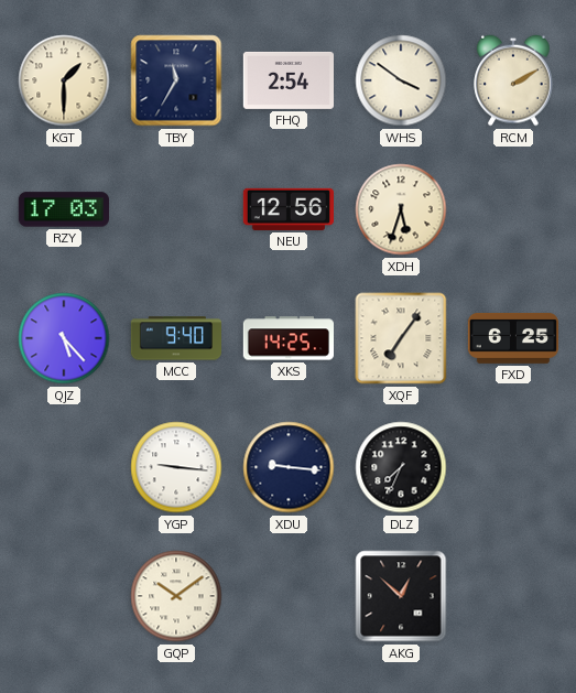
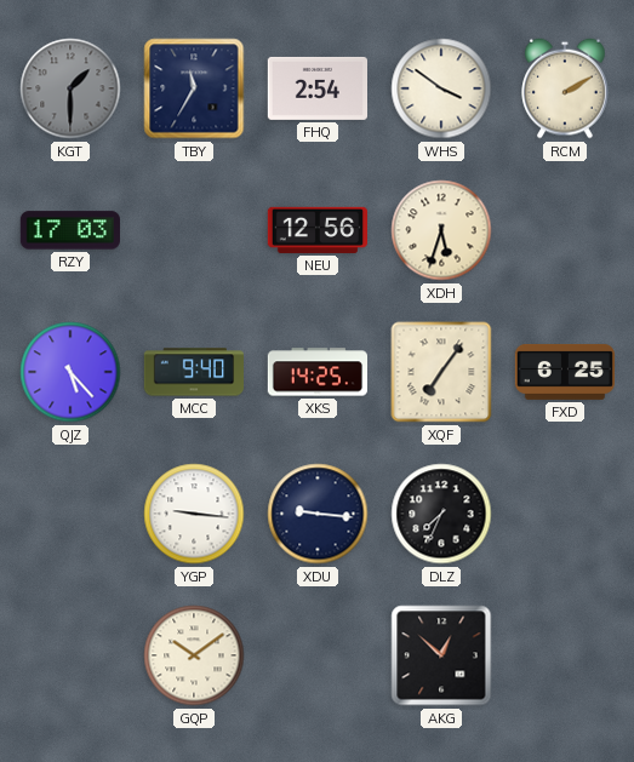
KGT dial: cream -> grey
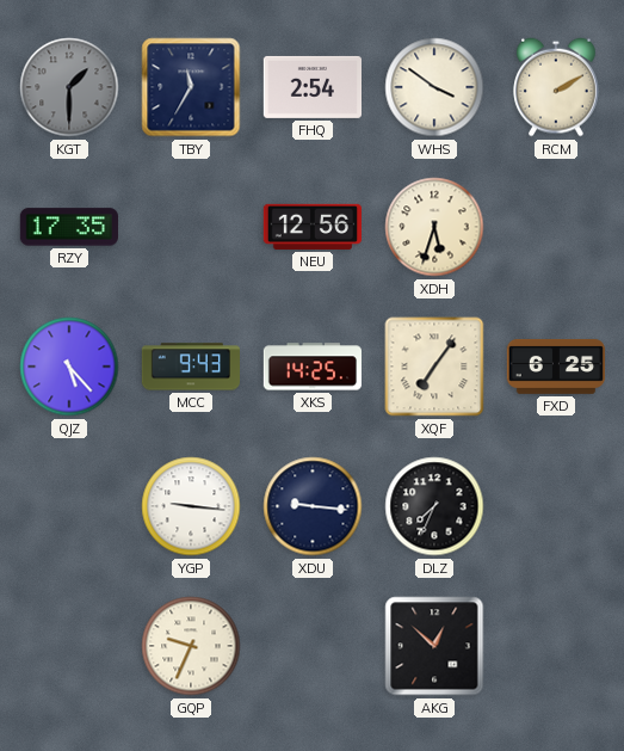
RZY: 17:03 -> 17:35
MCC: 9:40 -> 9:43
GQP: 10:09 -> 9:34
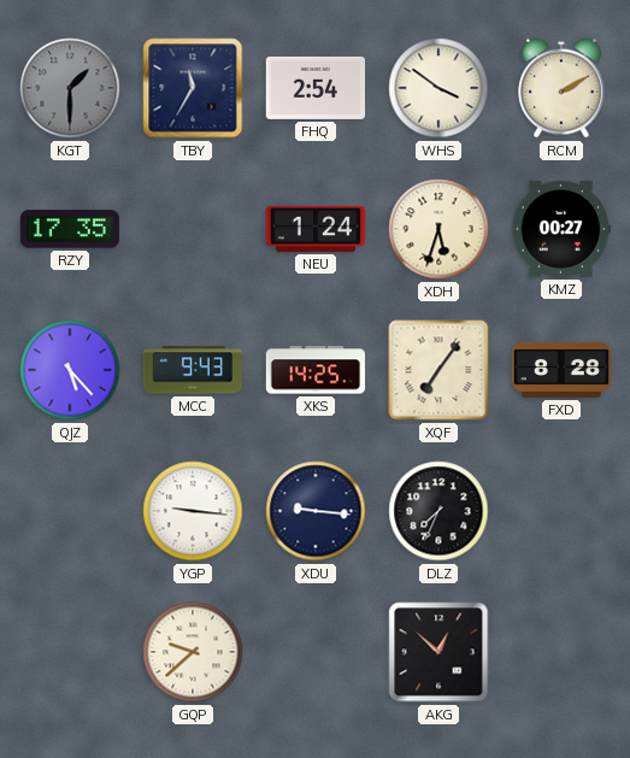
NEU: 12:56 -> 1:24
KMZ: none -> 00:27
FXD: 6:25 -> 8:28
GQP: 9:34 -> 9:38
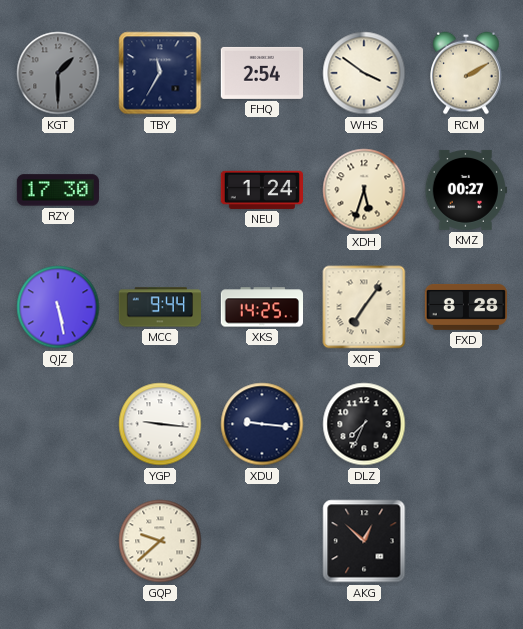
RZY: 17:35 -> 17:30
QJZ: 5:23 -> 5:28
MCC: 9:43 -> 9:44
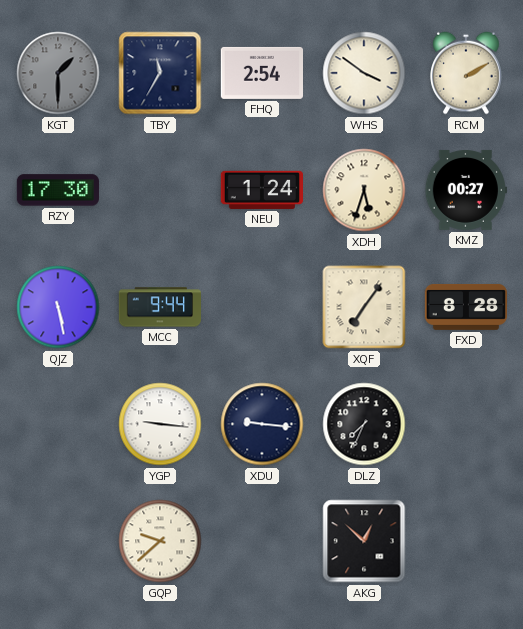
XKS: 14:25 -> none
